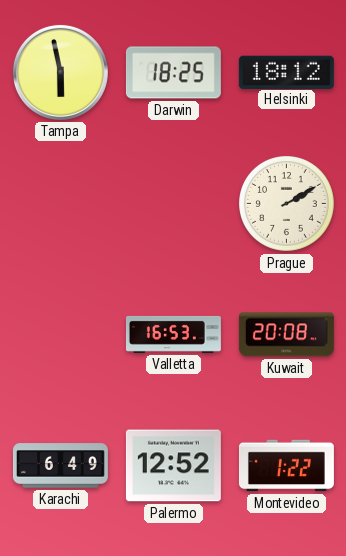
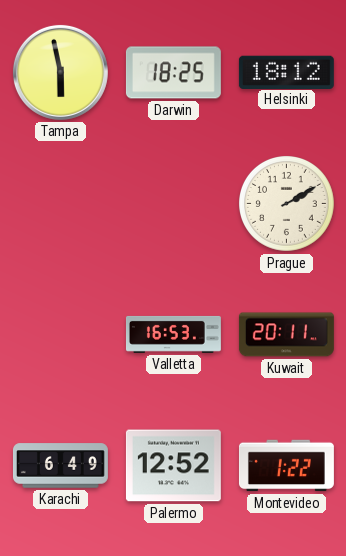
Kuwait: 20:08 -> 20:11
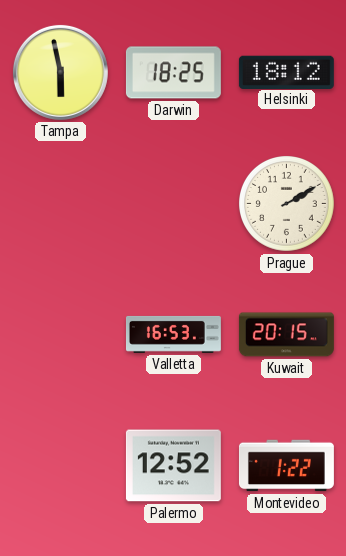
Kuwait: 20:11 -> 20:15
Karachi: 6:49 -> none
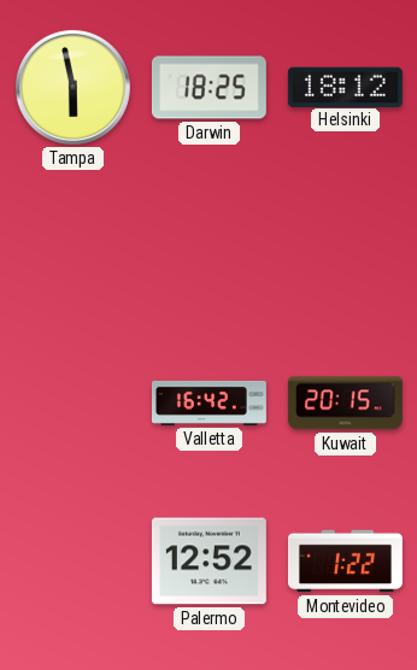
Prague: 2:10 -> none
Valletta: 16:53 -> 16:42
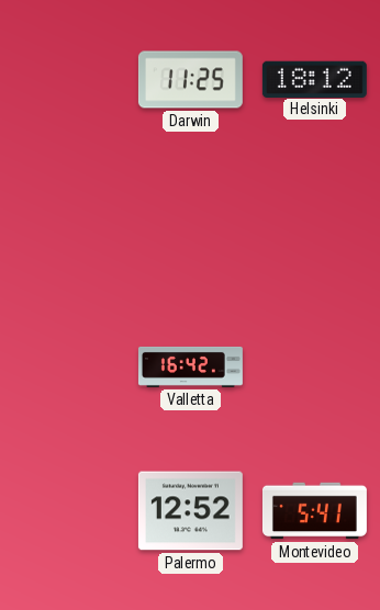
Tampa: 5:58 -> none
Darwin: 18:25 -> 11:25
Kuwait: 20:15 -> none
Montevideo: 1:22 -> 5:41
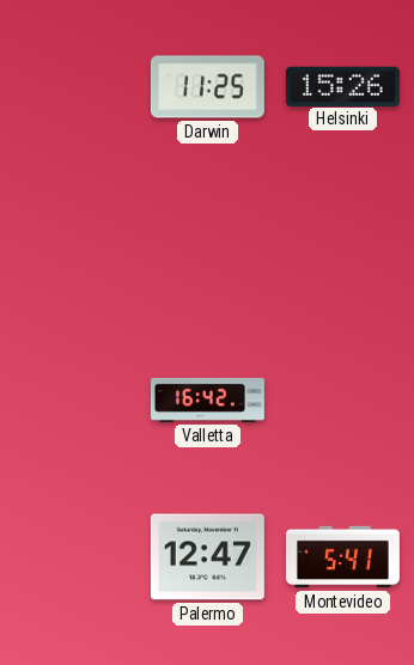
Helsinki: 18:12 -> 15:26
Palermo: 12:52 -> 12:47
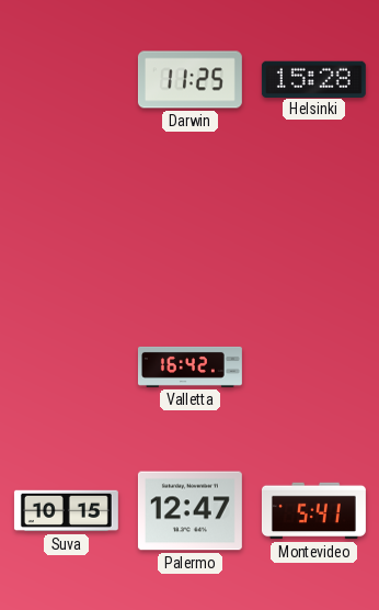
Helsinki: 15:26 -> 15:28
Suva: none -> 10:15
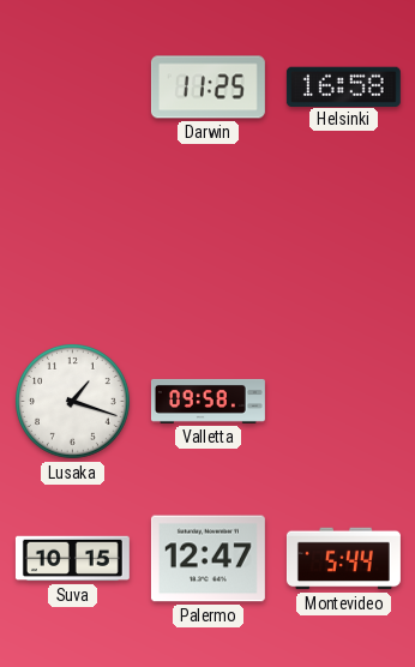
Helsinki: 15:28 -> 16:58
Lusaka: none -> 1:18
Valletta: 16:42 -> 09:58
Montevideo: 5:41 -> 5:44
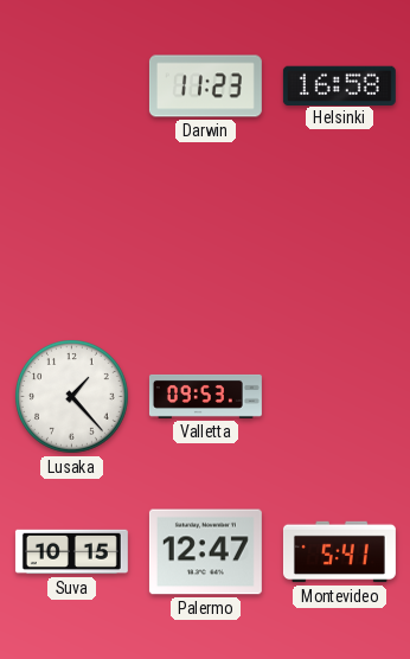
Darwin: 11:25 -> 11:23
Lusaka: 1:18 -> 1:23
Valletta: 09:58 -> 09:53
Montevideo: 5:44 -> 5:41
